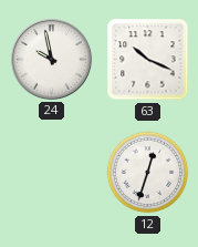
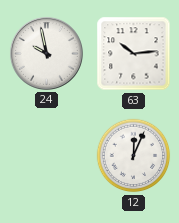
63: 10:19 -> 10:14
12: 12:33 -> 12:04
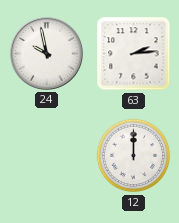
63: 10:14 -> 2:14
12: 12:04 -> 12:00
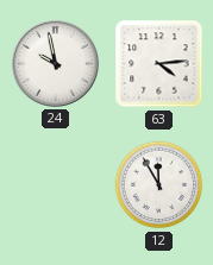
63: 2:14 -> 4:14
12: 12:00 -> 11:55
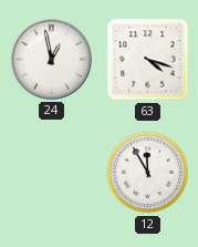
24: 9:58 -> 12:58
63: 4:14 -> 4:18
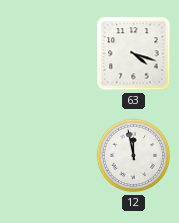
24: 12:58 -> none
12: 11:55 -> 11:58
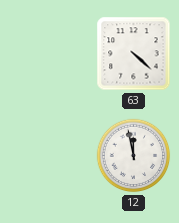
63: 4:18 -> 4:22
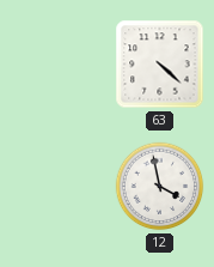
12: 11:58 -> 3:58
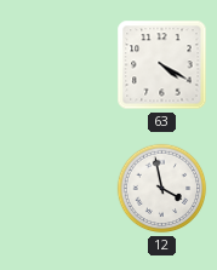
63: 4:22 -> 4:20
